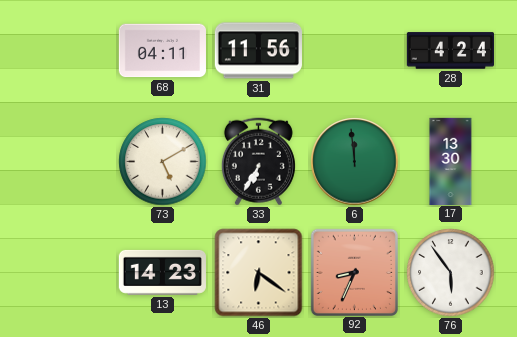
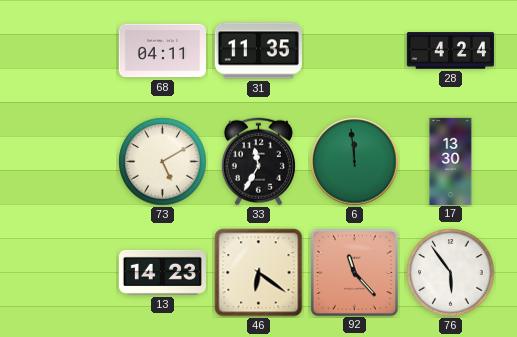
31: 11:56 -> 11:35
33: 6:35 -> 11:35
92: 8:34 -> 11:23
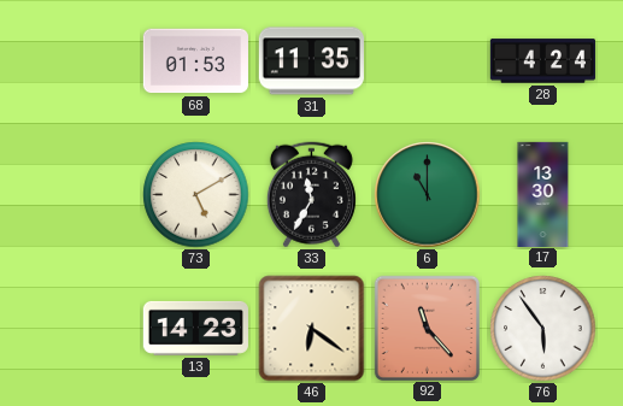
68: 04:11 -> 01:53
6: 11:59 -> 11:00
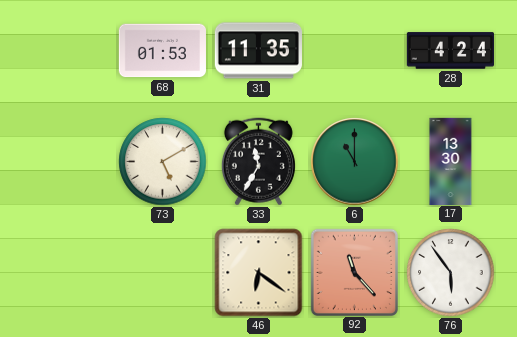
13: 14:23 -> none
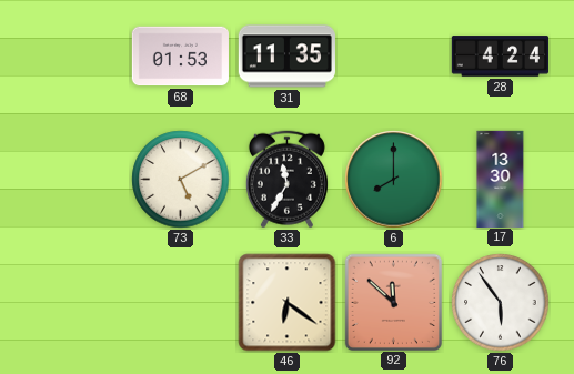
6: 11:00 -> 8:00
92: 11:23 -> 11:52
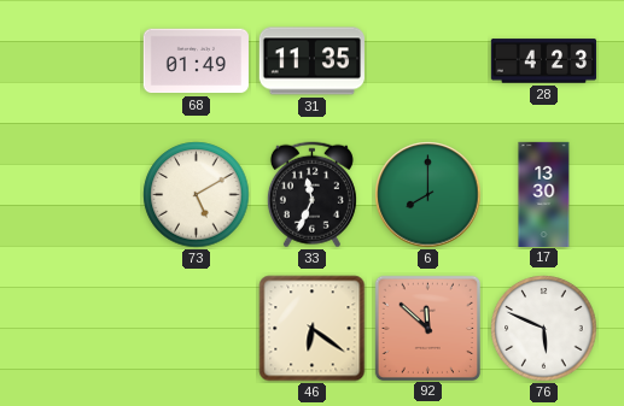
68: 01:53 -> 01:49
28: 4:24 -> 4:23
33: 11:35 -> 11:34
76: 5:54 -> 5:49
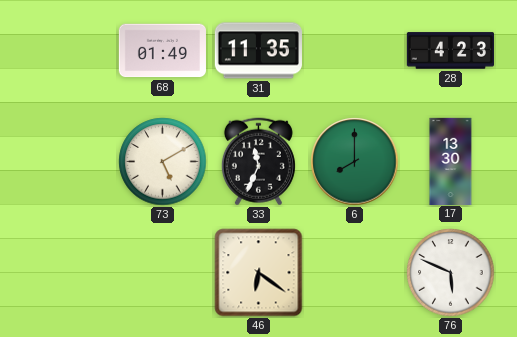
92: 11:52 -> none
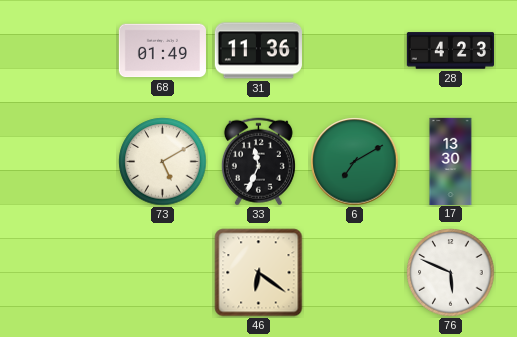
31: 11:35 -> 11:36
6: 8:00 -> 7:10
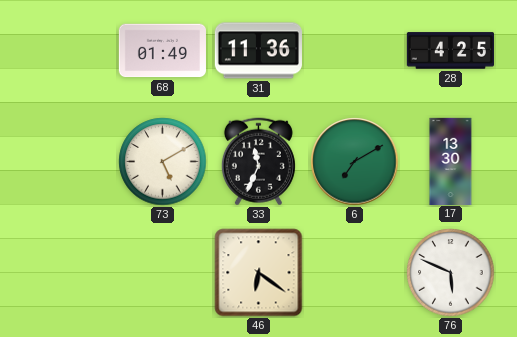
28: 4:23 -> 4:25
